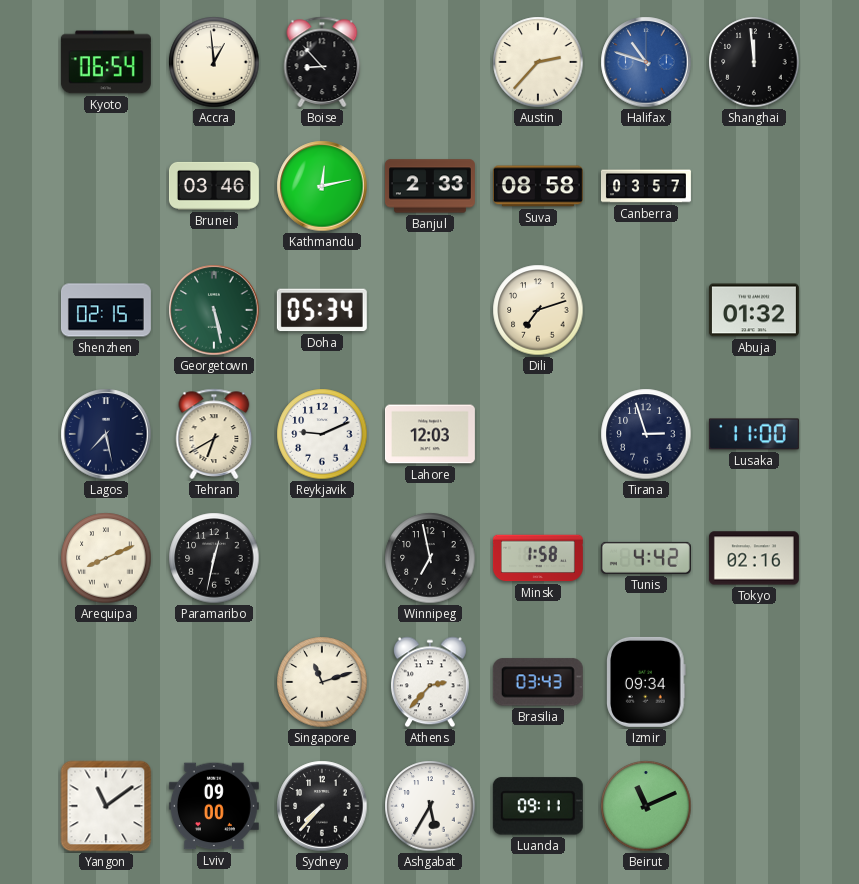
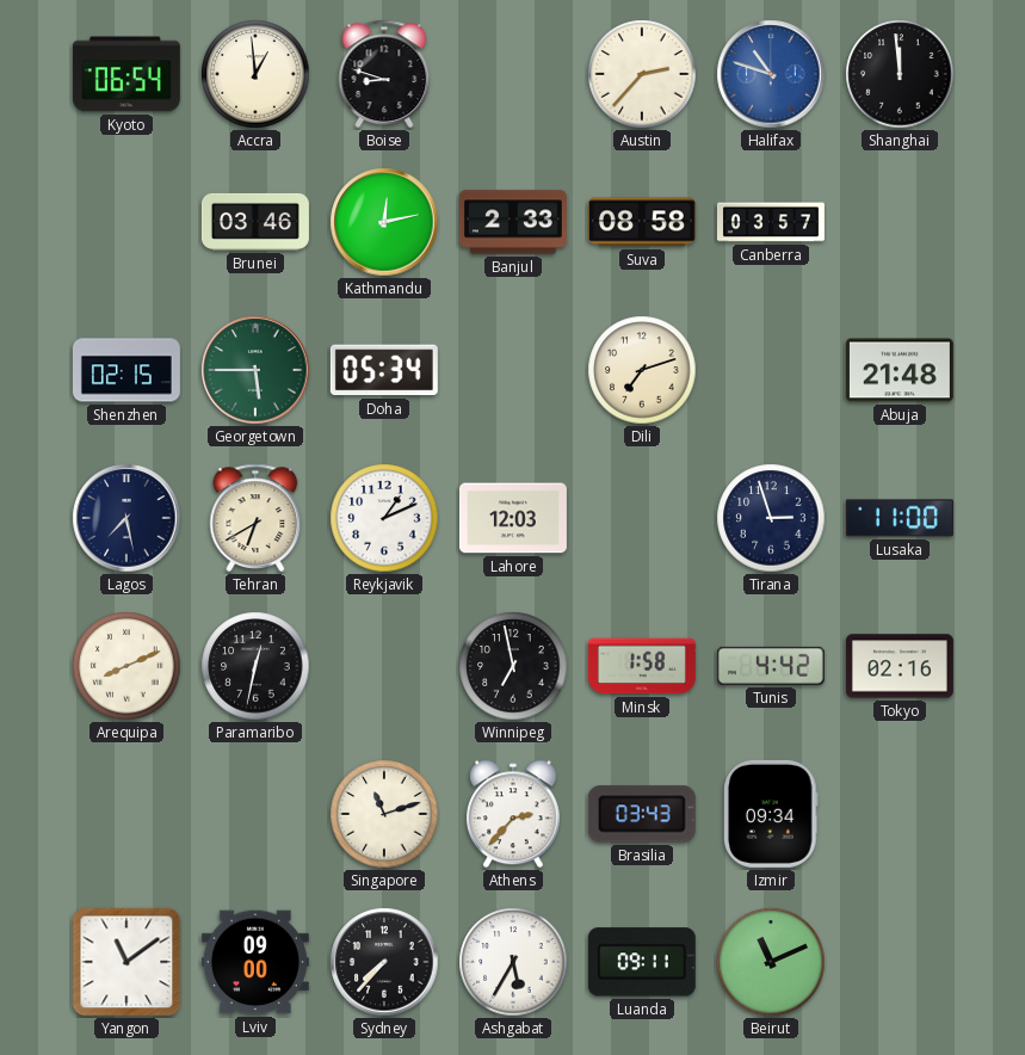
Boise: 8:53 -> 8:48
Georgetown: 5:28 -> 5:45
Abuja: 01:32 -> 21:48
Reykjavik: 9:11 -> 1:11
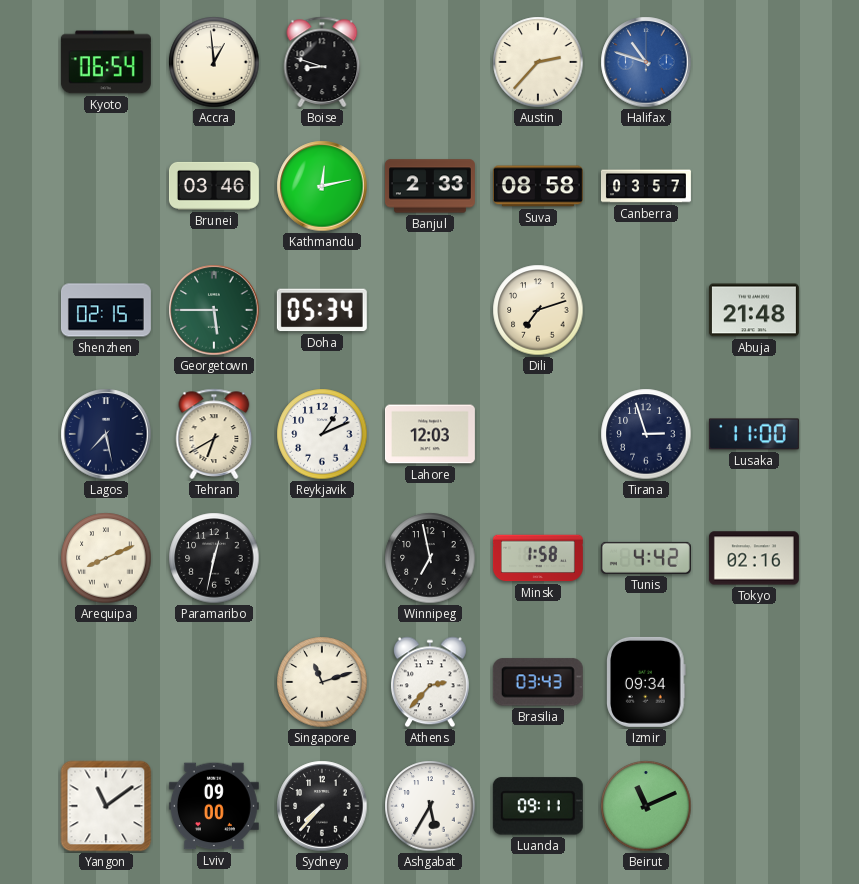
Shanghai: 11:59 -> none
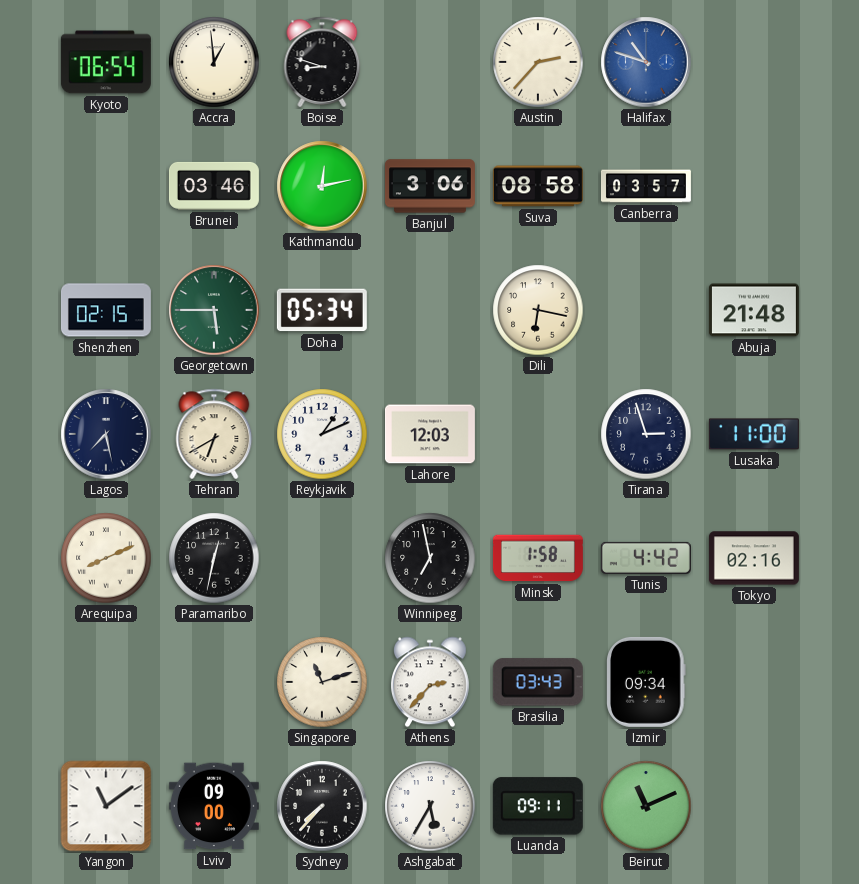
Banjul: 2:33 -> 3:06
Dili: 7:12 -> 6:17
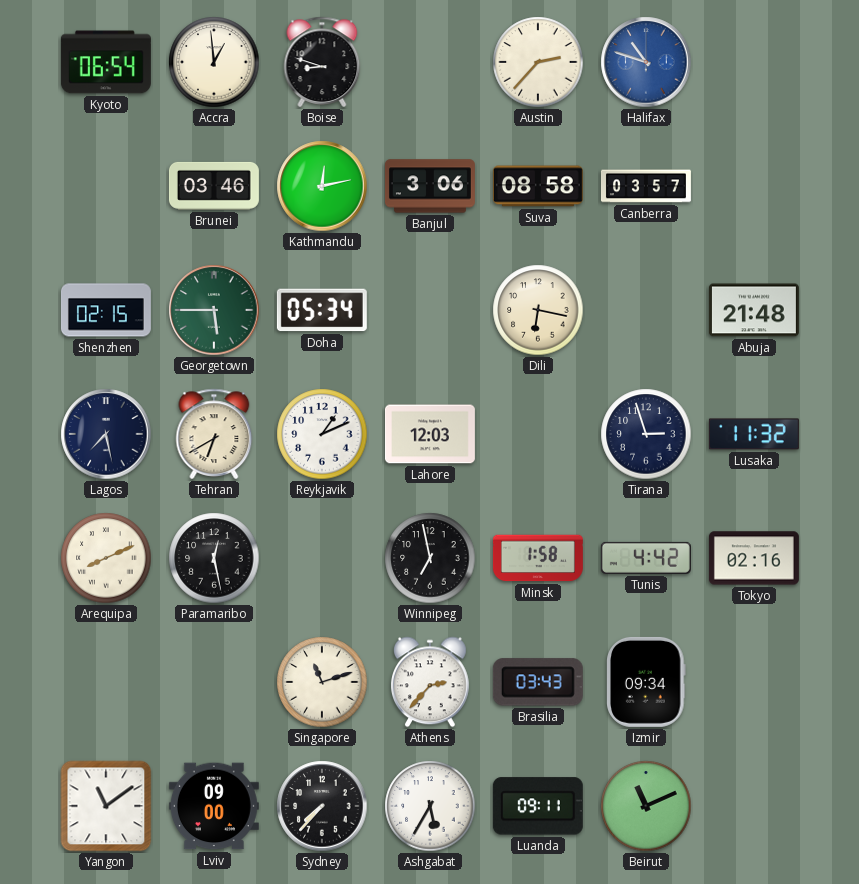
Lusaka: 11:00 -> 11:32
Paramaribo: 12:32 -> 12:28
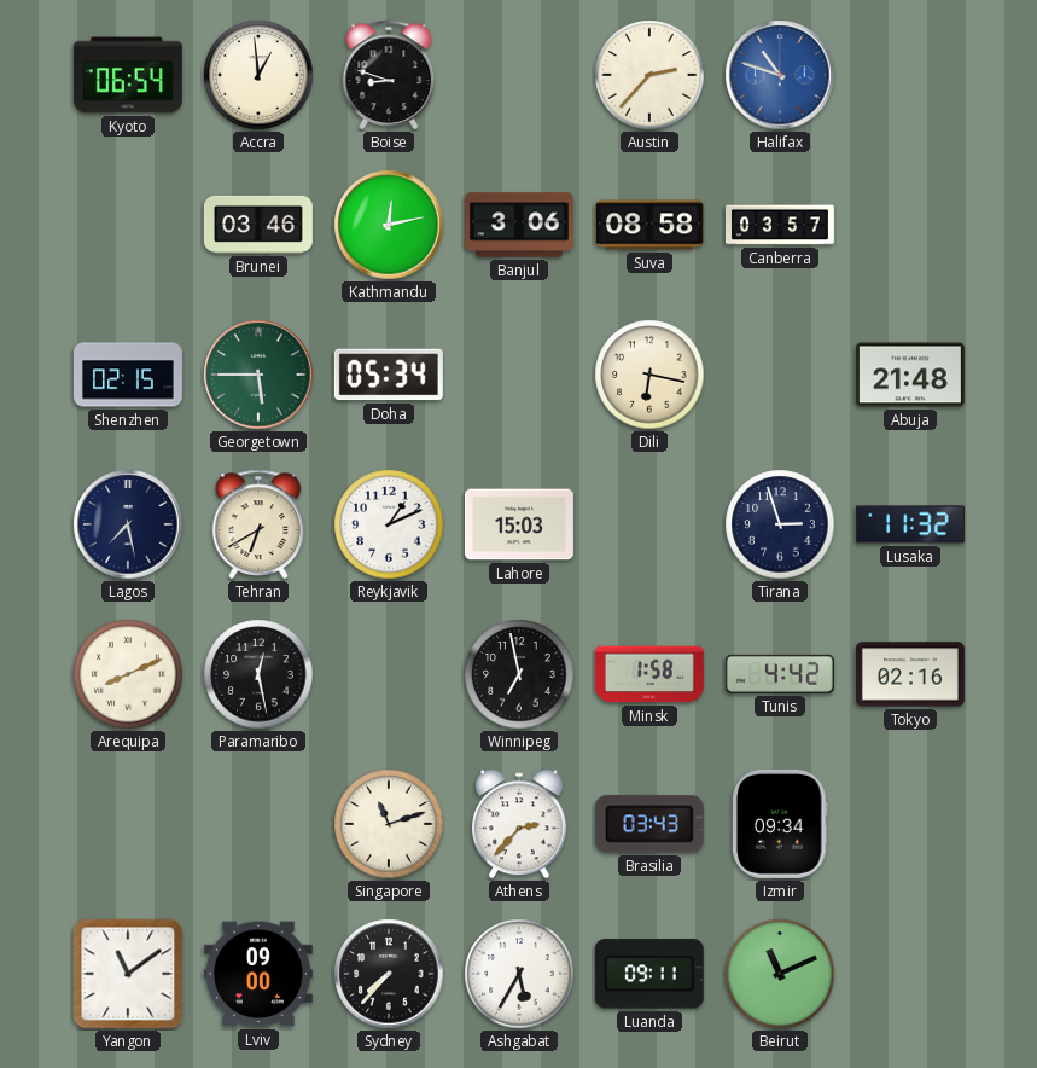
Lahore: 12:03 -> 15:03
